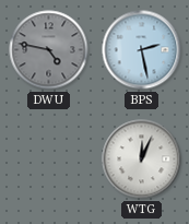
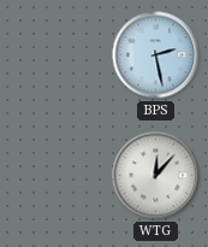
DWU: 4:47 -> none
WTG: 12:04 -> 12:07
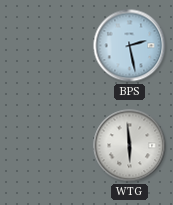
WTG: 12:07 -> 5:59
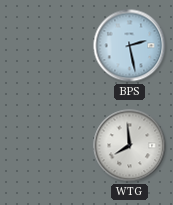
WTG: 5:59 -> 7:59
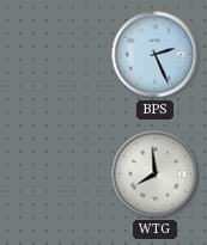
BPS: 2:28 -> 2:26
